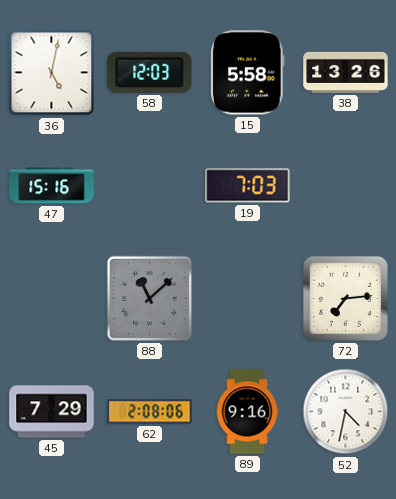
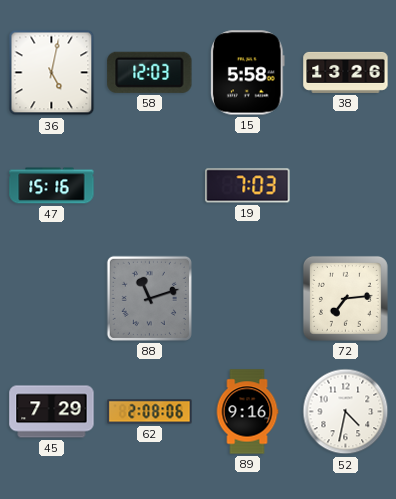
88: 11:08 -> 11:12
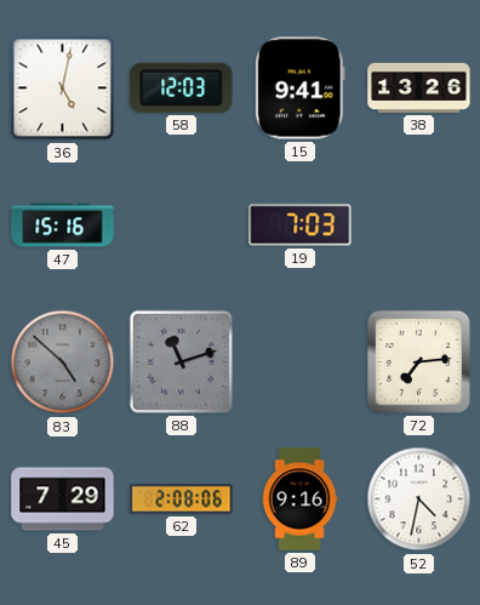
15: 5:58 -> 9:41
83: none -> 4:52
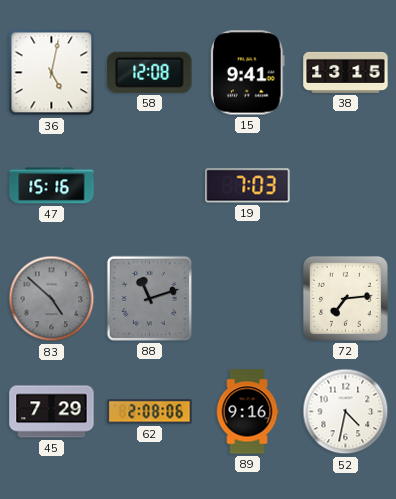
58: 12:03 -> 12:08
38: 13:26 -> 13:15
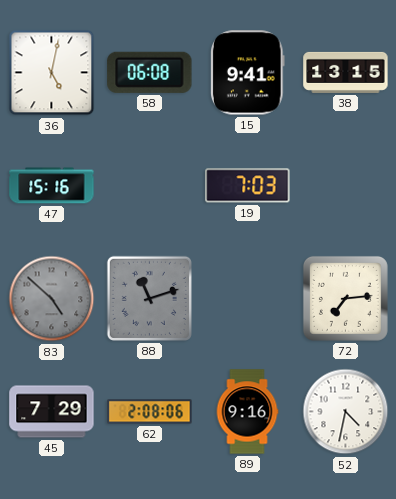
58: 12:08 -> 06:08
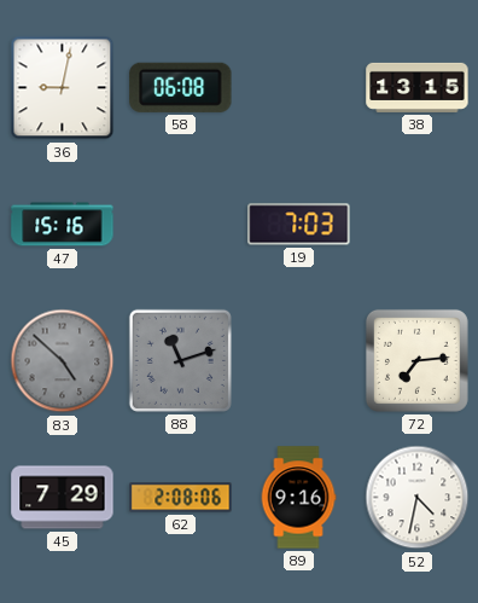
36: 5:02 -> 9:02
15: 9:41 -> none
